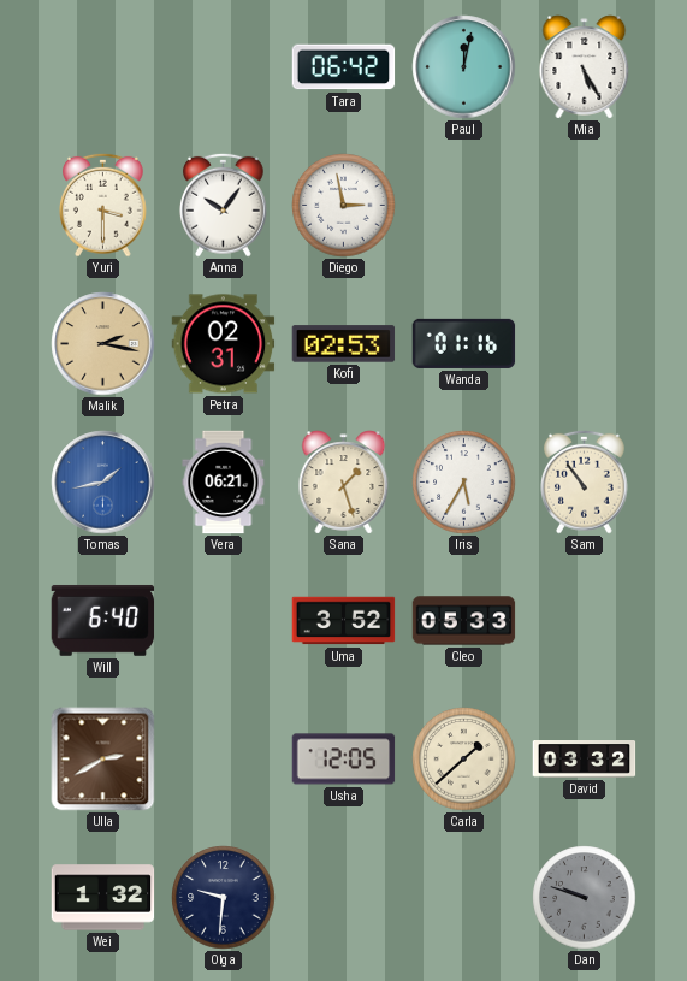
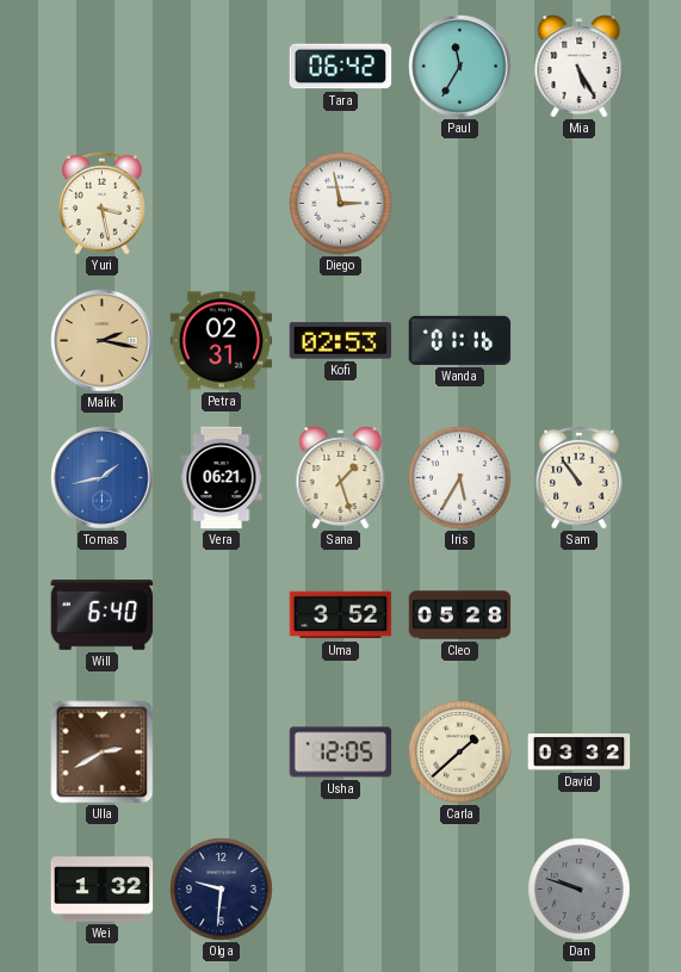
Paul: 12:02 -> 11:35
Yuri: 3:30 -> 3:28
Anna: 10:06 -> none
Cleo: 05:33 -> 05:28
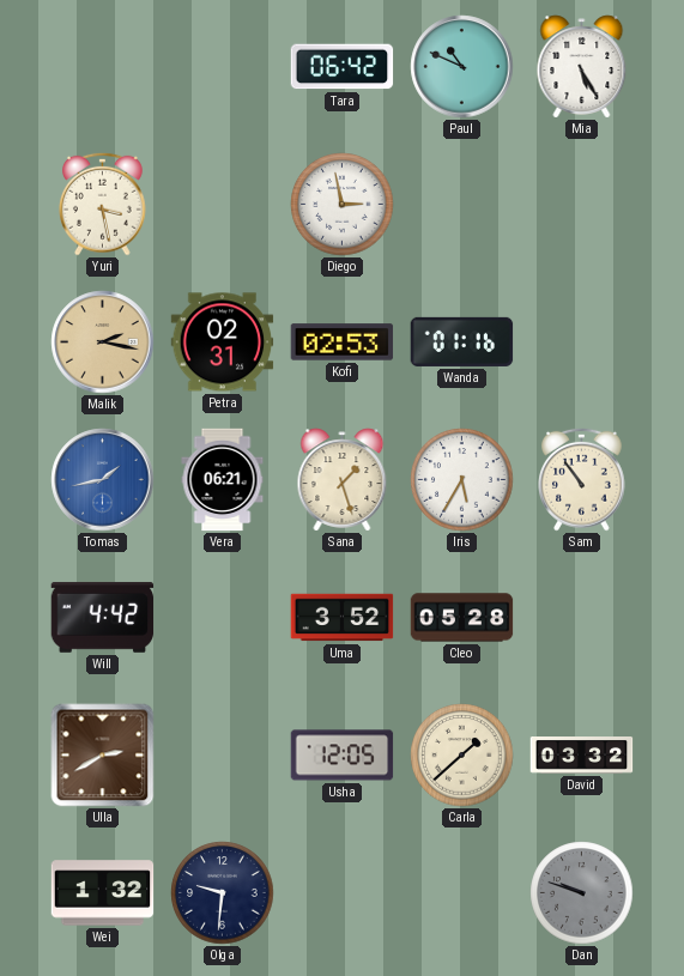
Paul: 11:35 -> 10:49
Will: 6:40 -> 4:42
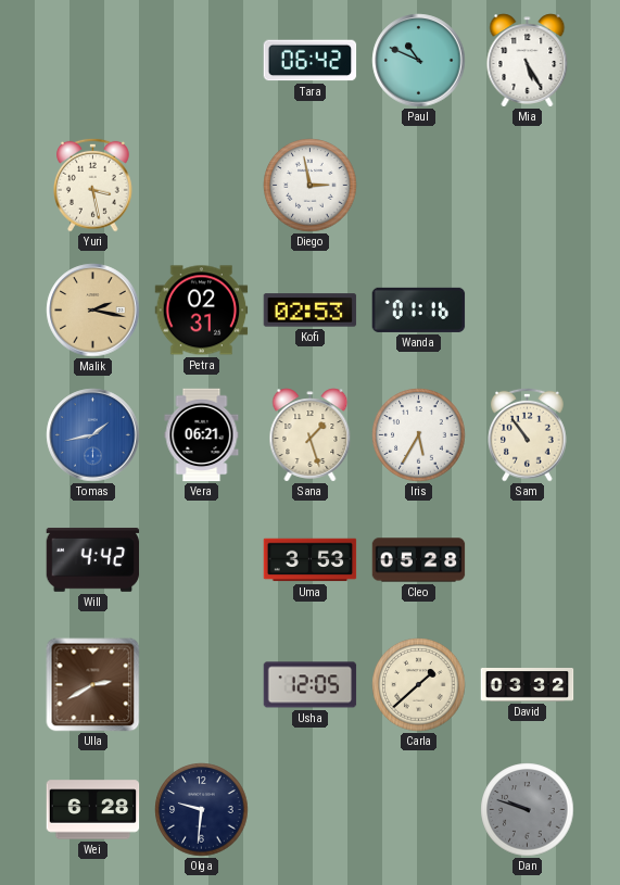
Uma: 3:52 -> 3:53
Wei: 1:32 -> 6:28
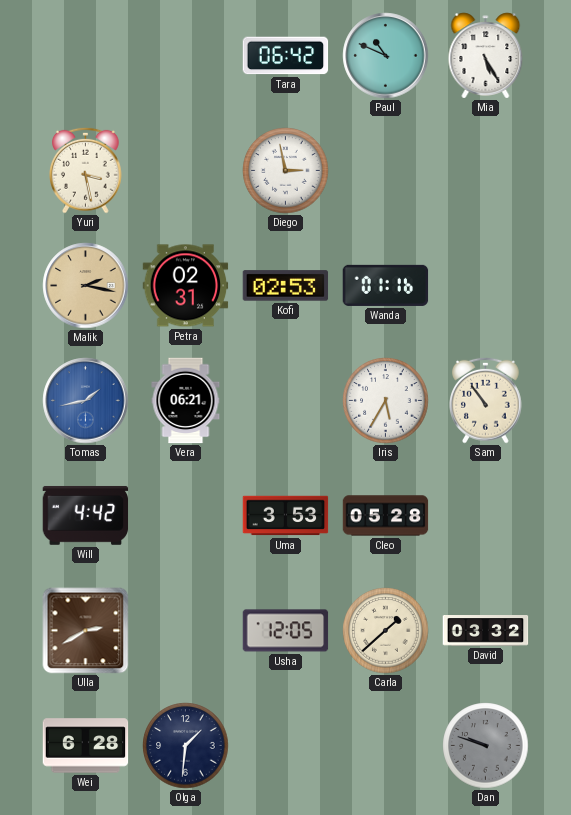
Sana: 1:27 -> none
Olga: 9:31 -> 1:31
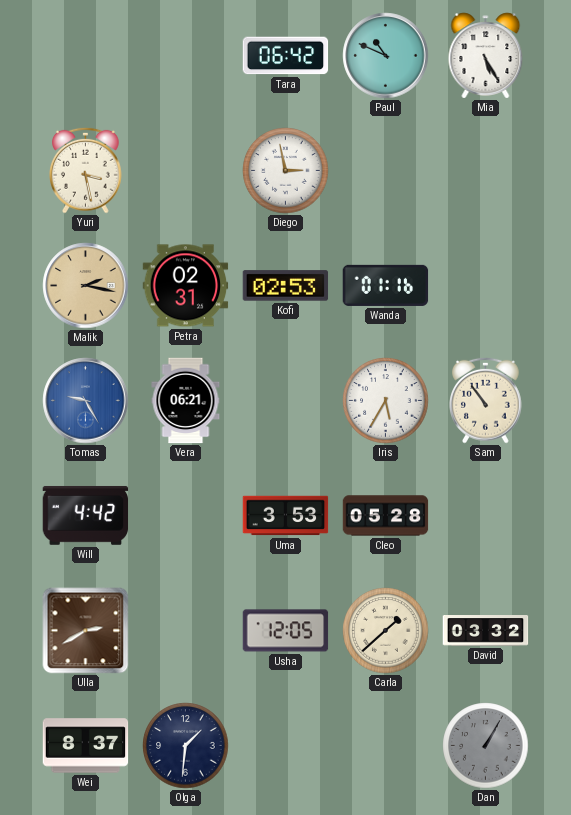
Tomas: 1:43 -> 9:25
Wei: 6:28 -> 8:37
Dan: 9:48 -> 1:05
